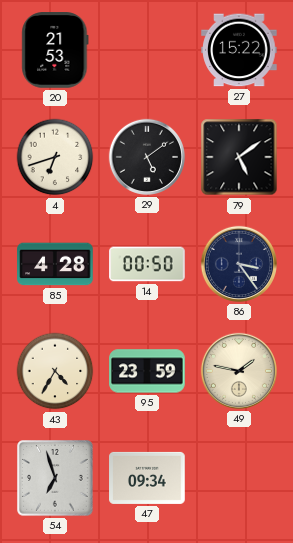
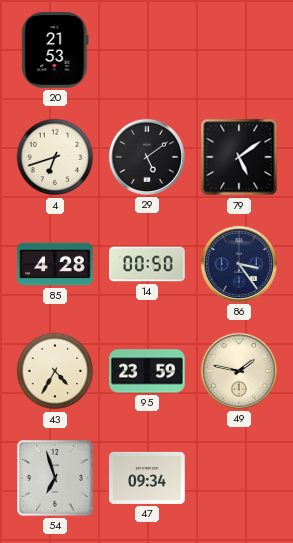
27: 15:22 -> none
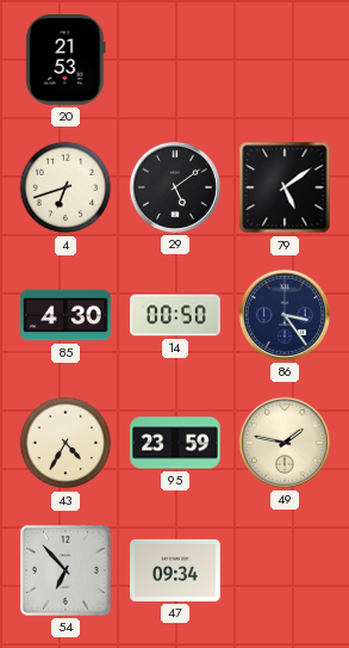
85: 4:28 -> 4:30
54: 6:57 -> 6:53
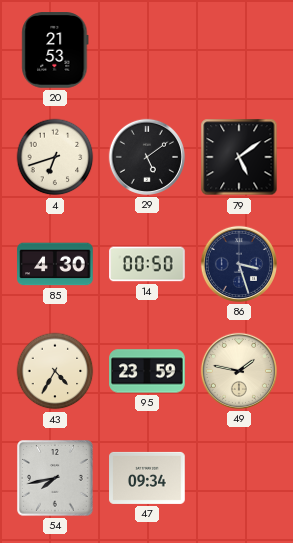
86: 3:24 -> 3:27
54: 6:53 -> 7:43
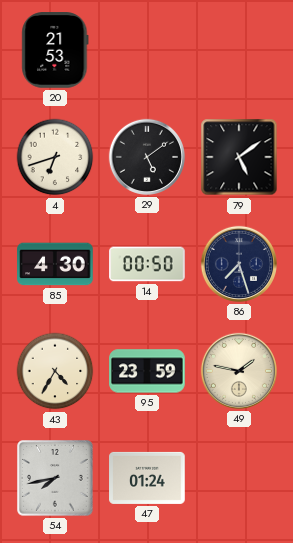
86: 3:27 -> 7:27
47: 09:34 -> 01:24
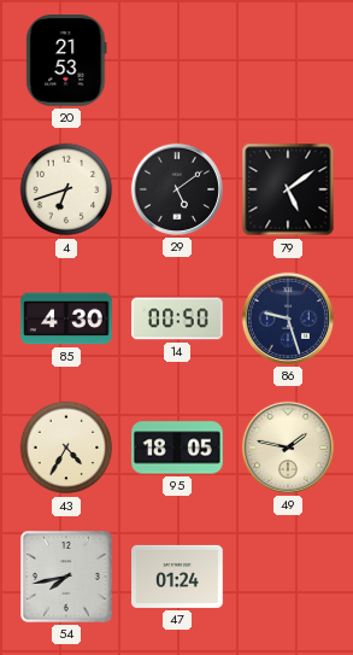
86: 7:27 -> 9:27
95: 23:59 -> 18:05
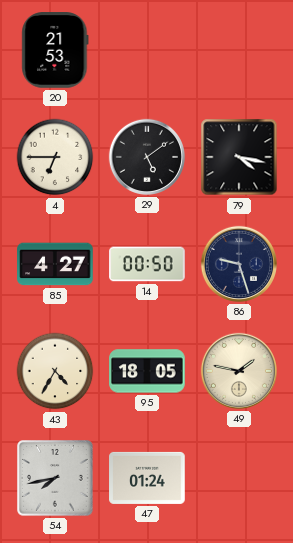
4: 6:42 -> 6:45
79: 5:09 -> 4:17
85: 4:30 -> 4:27
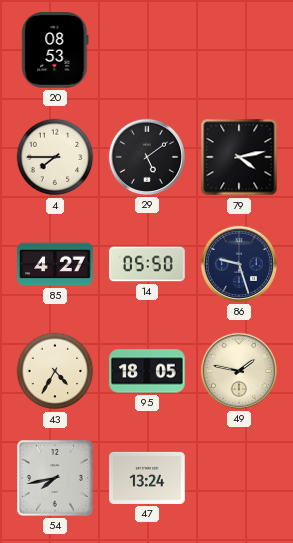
20: 21:53 -> 08:53
4: 6:45 -> 7:45
79: 4:17 -> 4:13
14: 00:50 -> 05:50
47: 01:24 -> 13:24
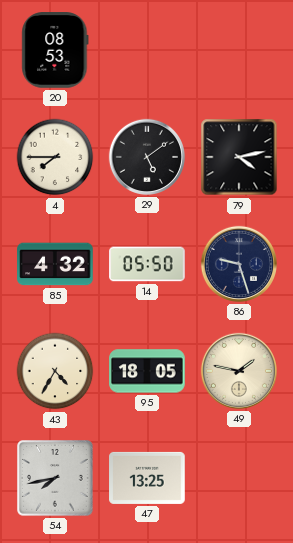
85: 4:27 -> 4:32
47: 13:24 -> 13:25
